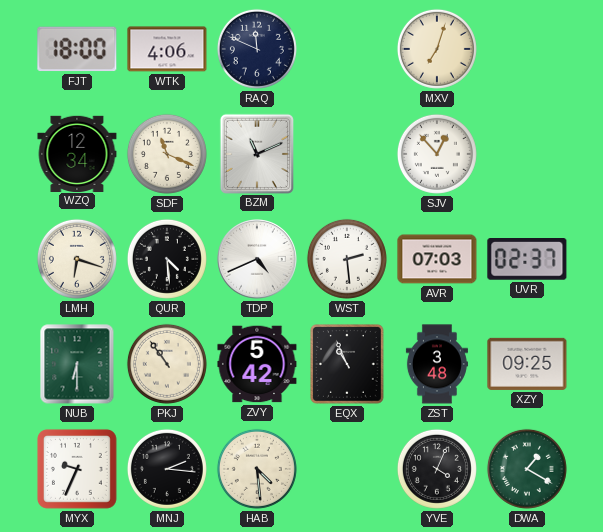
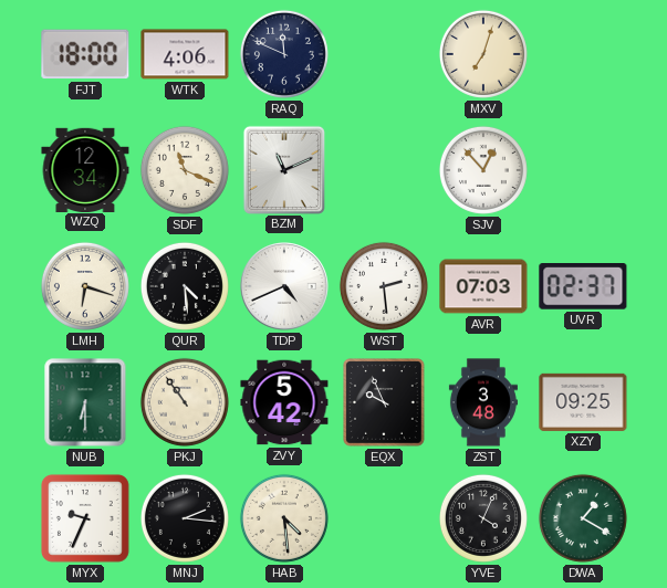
EQX: 10:56 -> 9:56
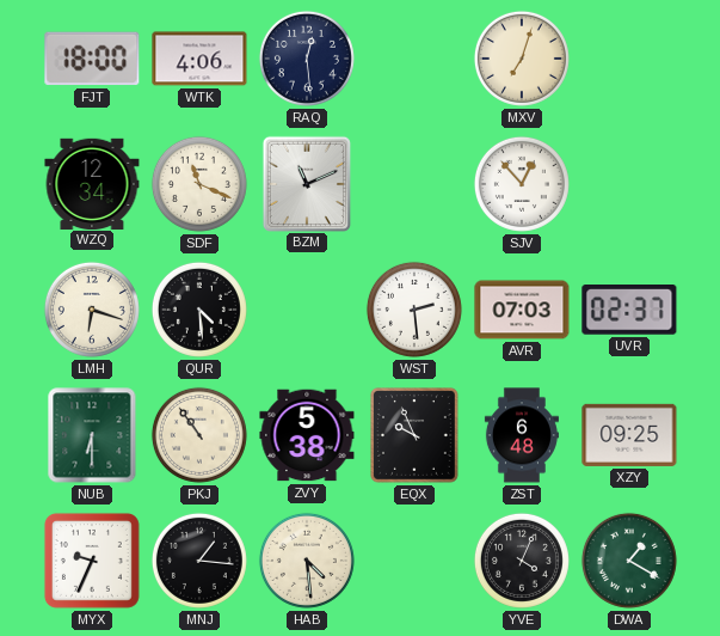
RAQ: 11:49 -> 12:29
TDP: 4:41 -> none
ZVY: 5:42 -> 5:38
ZST: 3:48 -> 6:48
MNJ: 2:16 -> 1:16
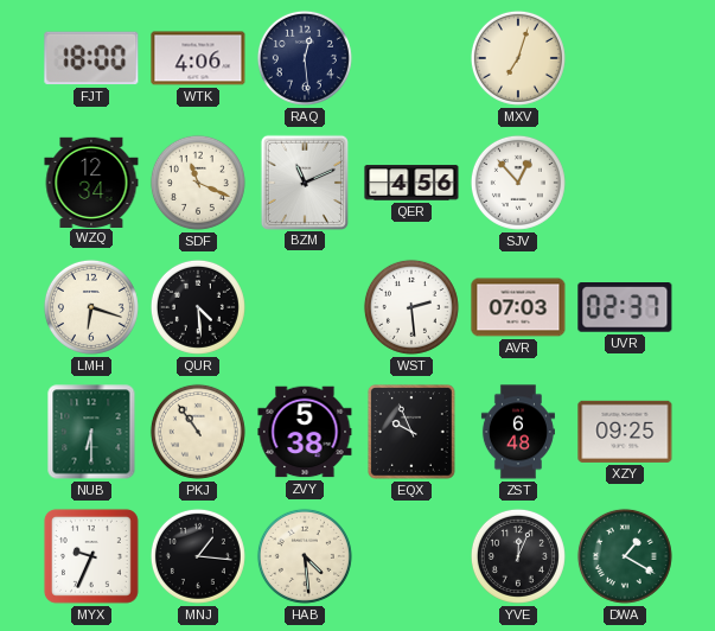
QER: none -> 4:56
YVE: 4:04 -> 12:04
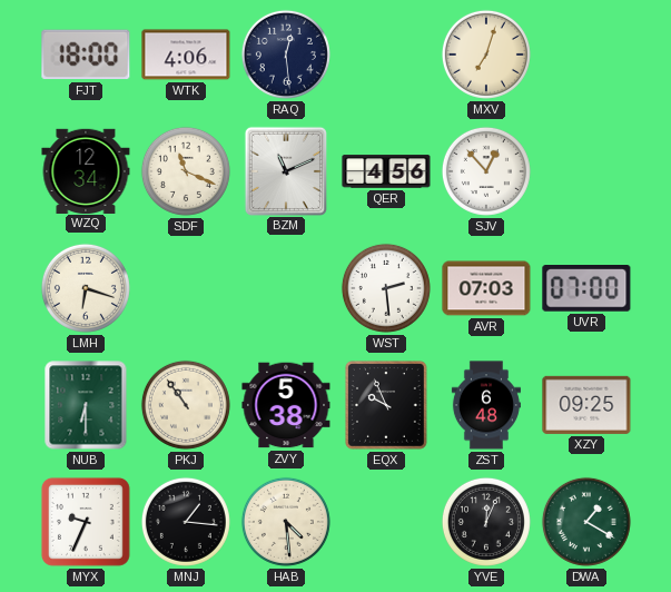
QUR: 4:29 -> none
UVR: 02:37 -> 07:00
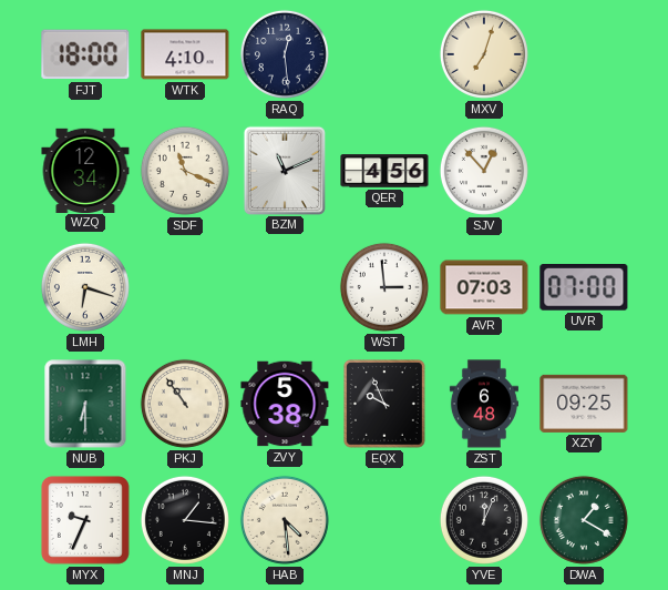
WTK: 4:06 -> 4:10
WST: 2:29 -> 2:59
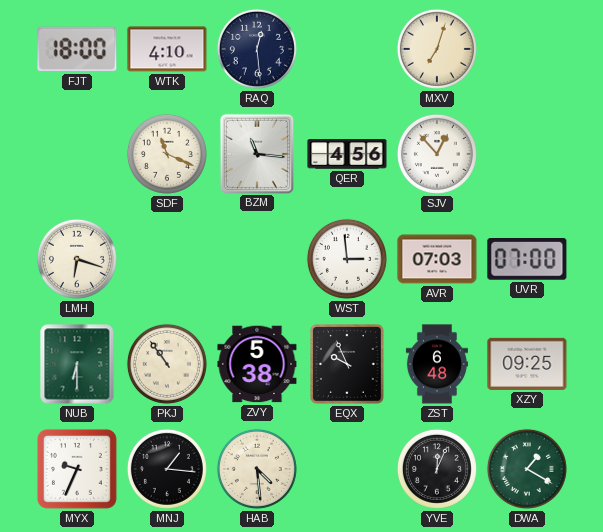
WZQ: 12:34 -> none
BZM: 11:11 -> 11:16
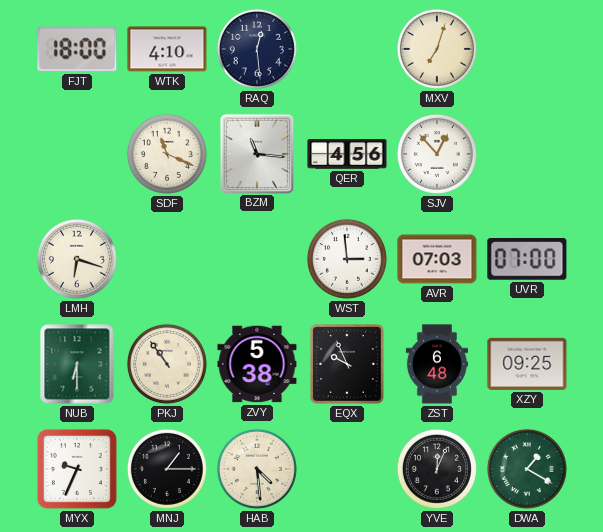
MNJ: 1:16 -> 1:15
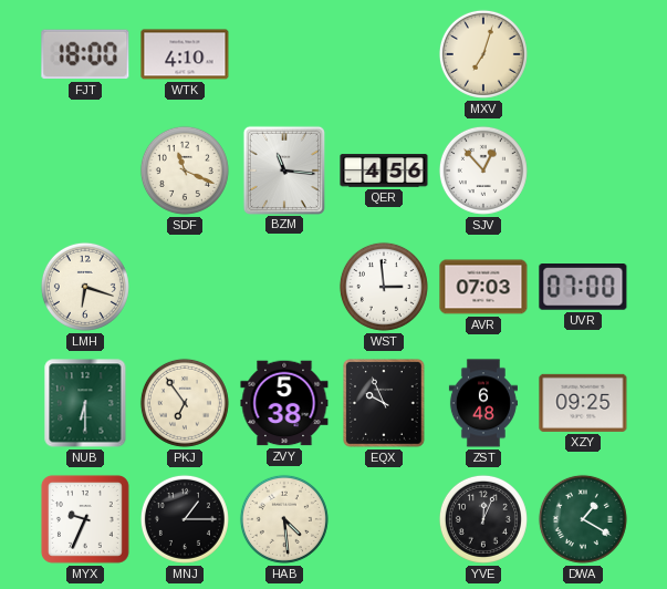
RAQ: 12:29 -> none
PKJ: 10:54 -> 6:54
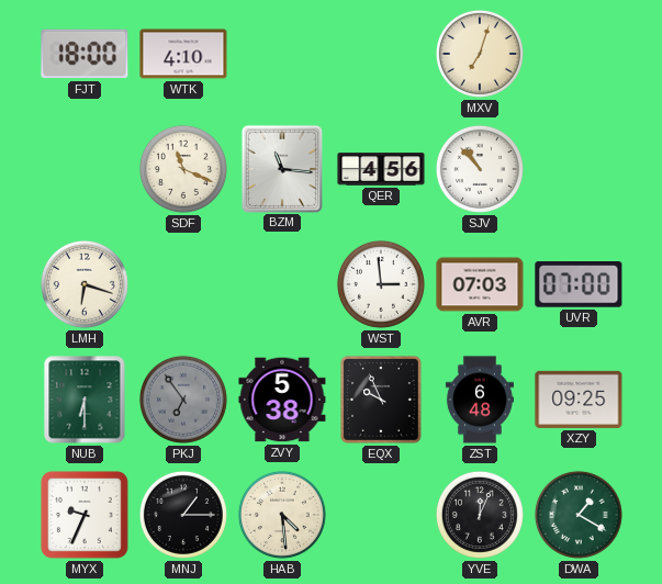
SJV: 12:53 -> 10:53
PKJ dial: cream -> grey
